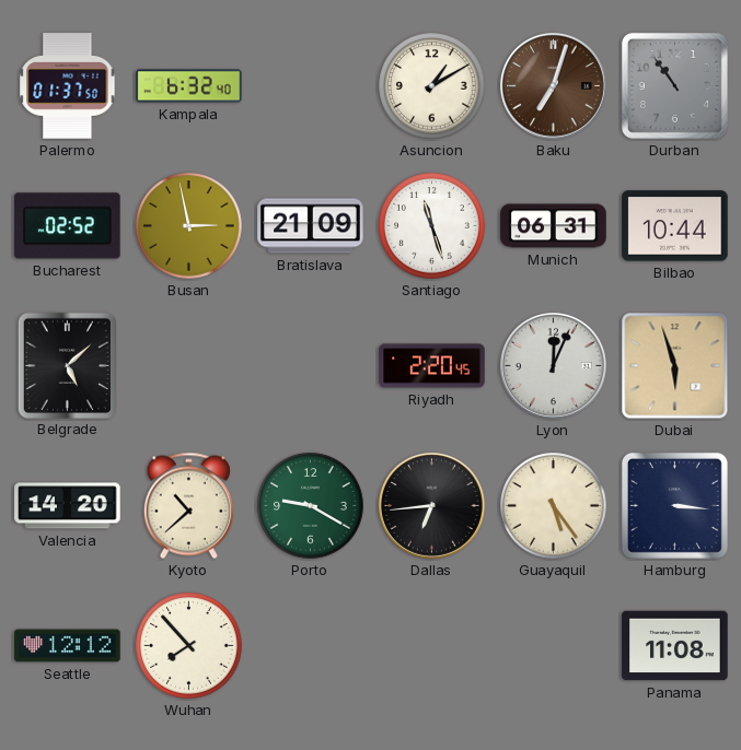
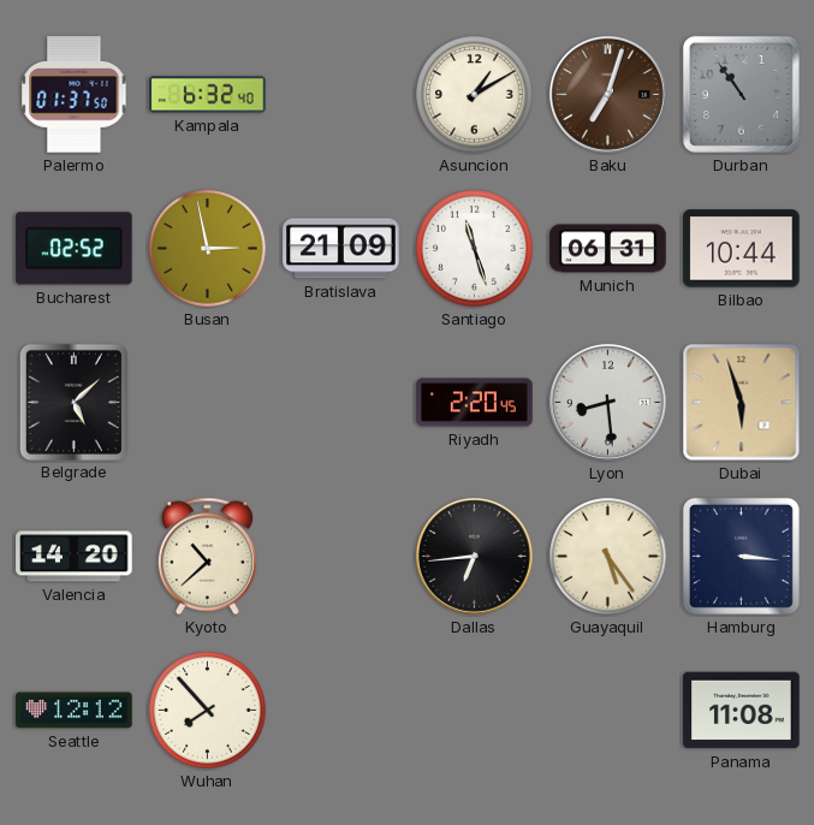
Lyon: 12:04 -> 8:29
Porto: 9:20 -> none
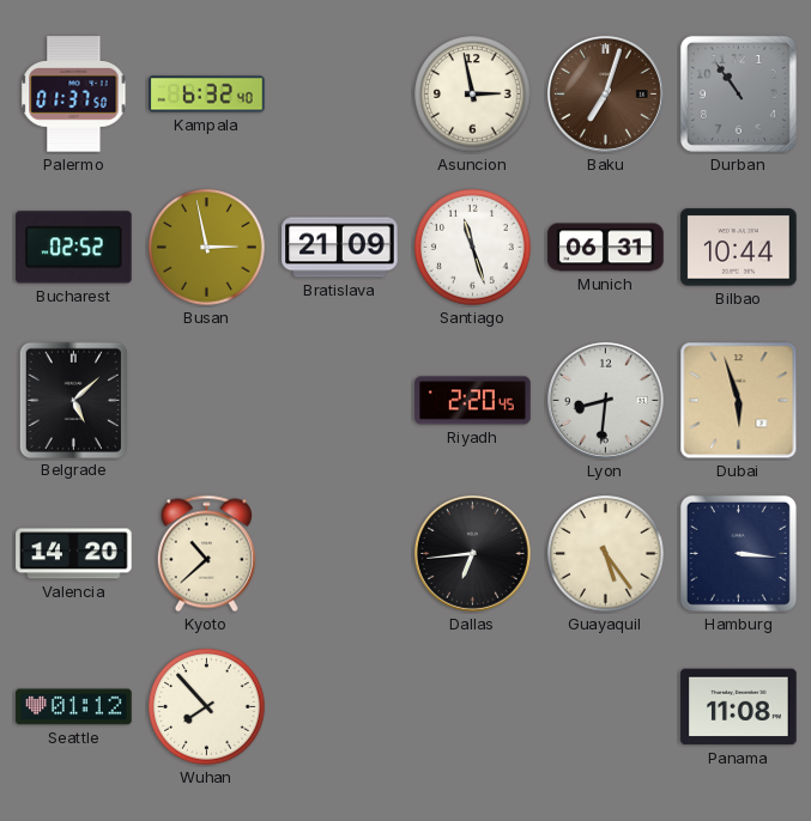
Asuncion: 1:10 -> 2:58
Lyon: 8:29 -> 8:31
Seattle: 12:12 -> 01:12
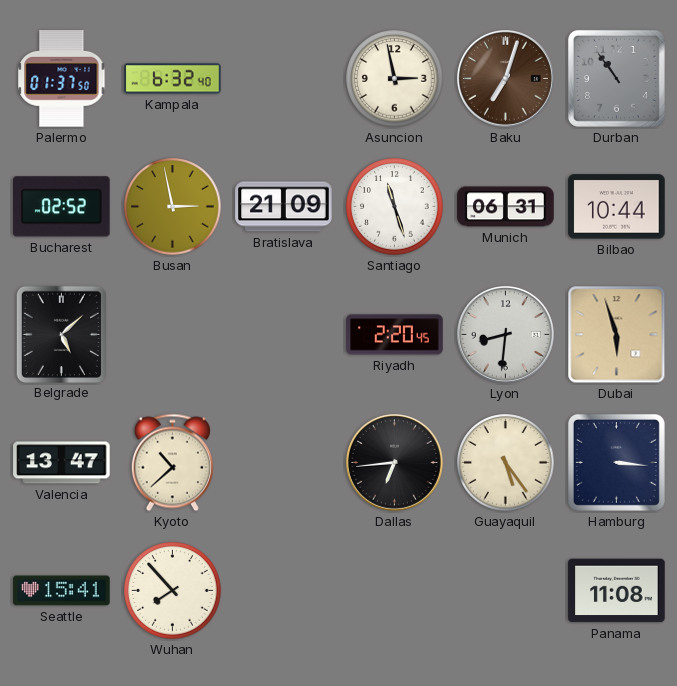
Valencia: 14:20 -> 13:47
Seattle: 01:12 -> 15:41
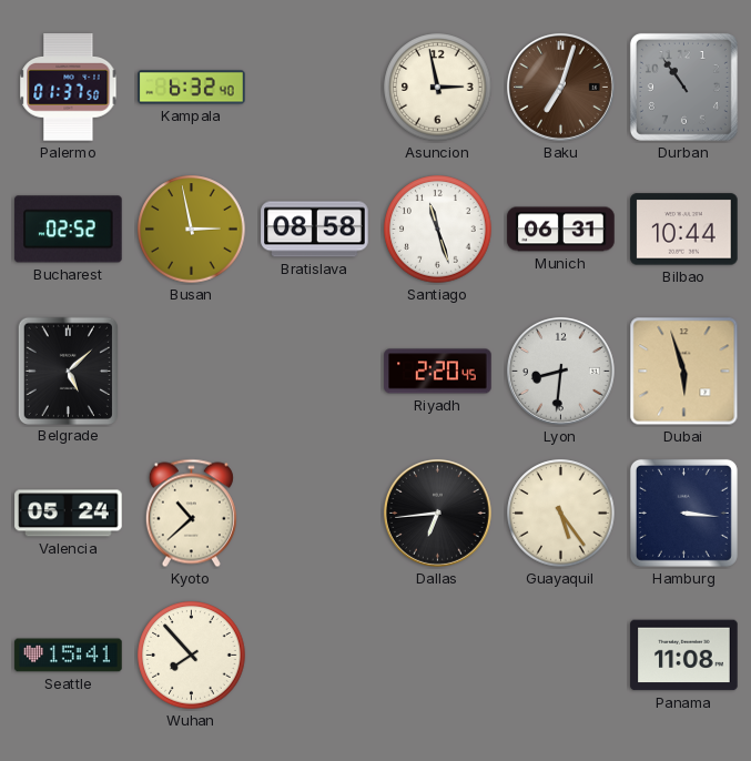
Bratislava: 21:09 -> 08:58
Valencia: 13:47 -> 05:24
